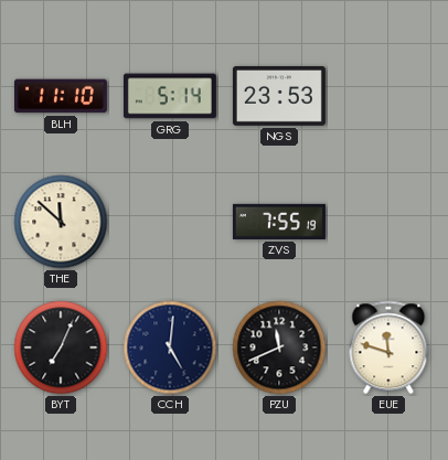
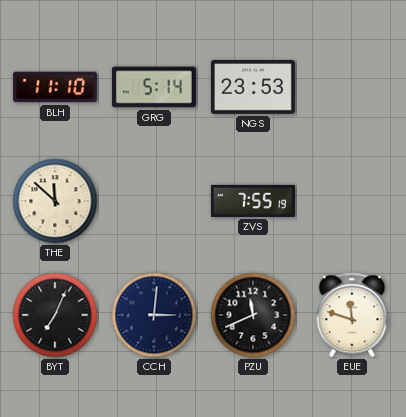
CCH: 5:01 -> 3:01
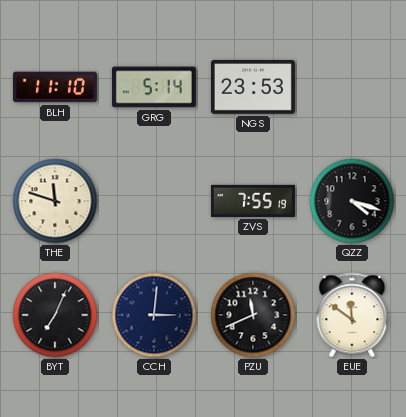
THE: 11:52 -> 11:48
QZZ: none -> 4:18
EUE: 11:48 -> 11:51
